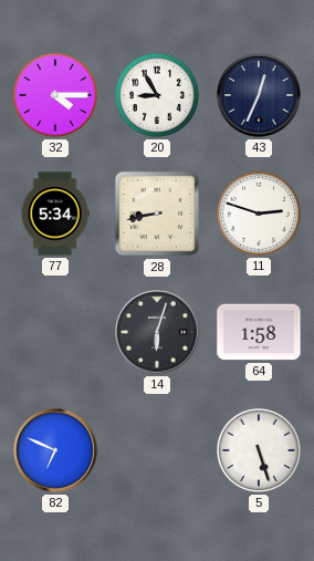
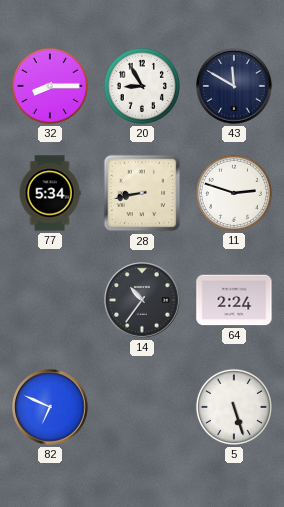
32: 4:15 -> 8:15
43: 12:34 -> 11:50
14: 6:03 -> 10:36
64: 1:58 -> 2:24
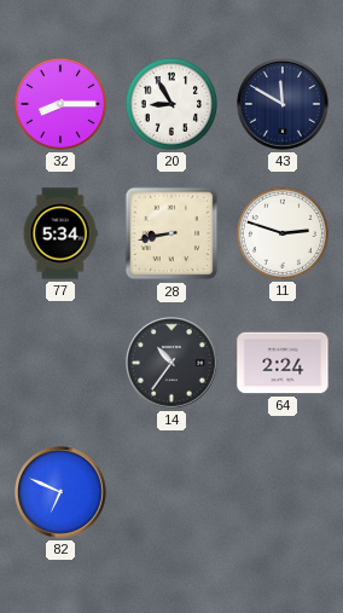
5: 5:27 -> none
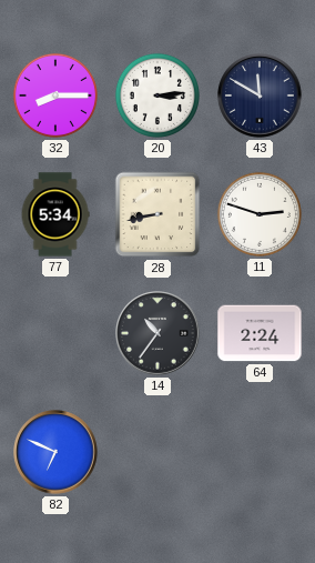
20: 8:55 -> 3:14
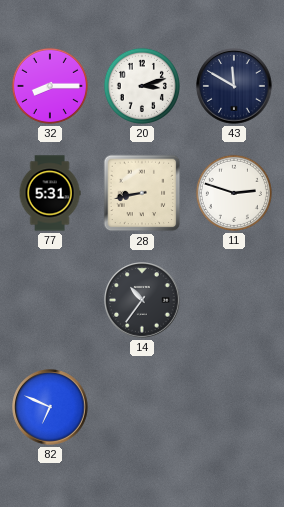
20: 3:14 -> 3:12
77: 5:34 -> 5:31
64: 2:24 -> none
